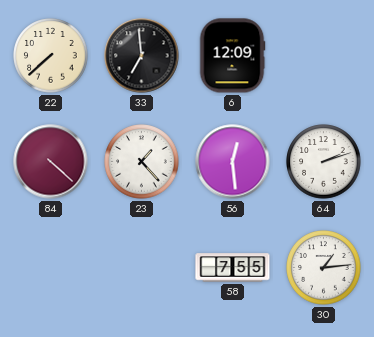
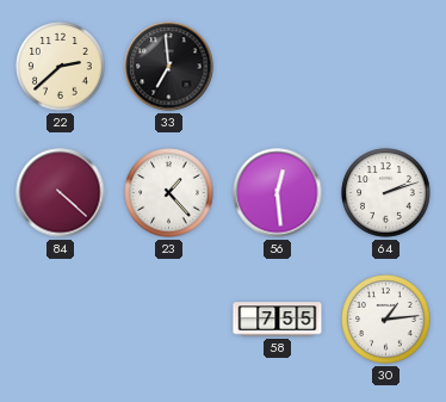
22: 7:38 -> 2:38
6: 12:09 -> none
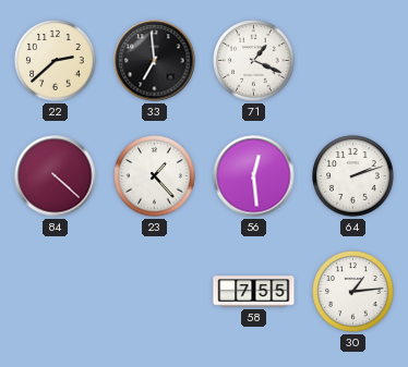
71: none -> 1:19
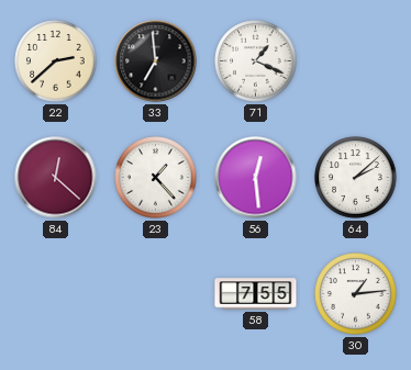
84: 4:22 -> 12:22
64: 2:12 -> 2:08
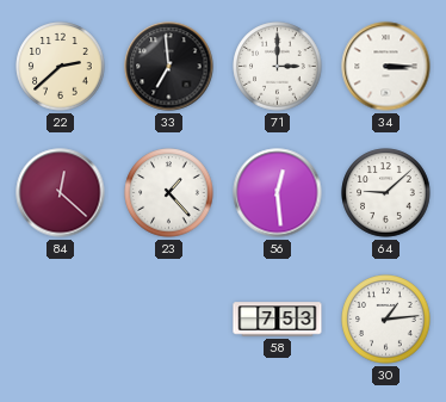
71: 1:19 -> 3:00
34: none -> 3:15
64: 2:08 -> 9:08
58: 7:55 -> 7:53
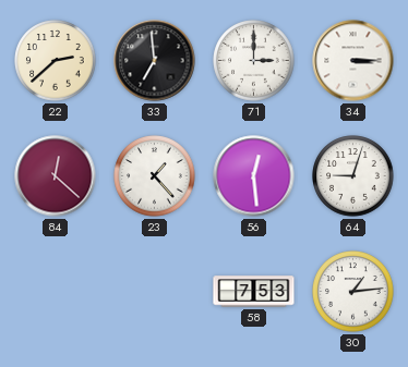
64: 9:08 -> 9:03
